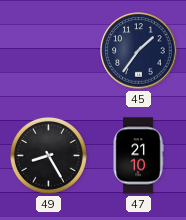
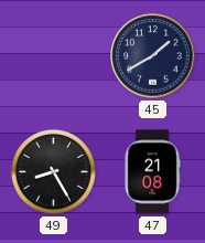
45: 1:36 -> 1:40
47: 21:10 -> 21:08
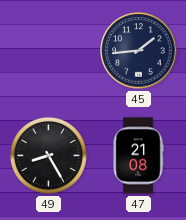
45: 1:40 -> 1:44
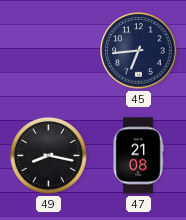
45: 1:44 -> 6:44
49: 8:25 -> 8:17
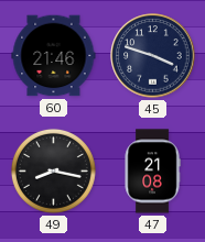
60: none -> 21:46
45: 6:44 -> 3:48
